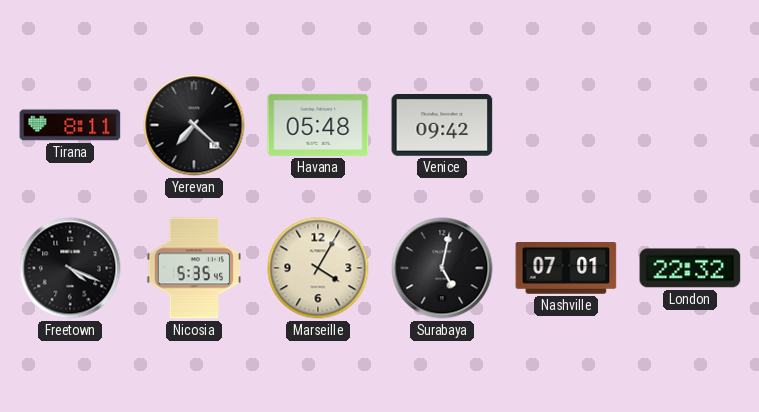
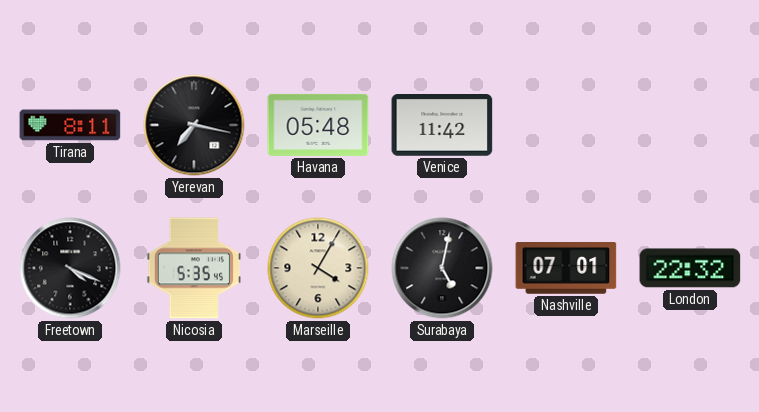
Yerevan: 7:22 -> 7:17
Venice: 09:42 -> 11:42
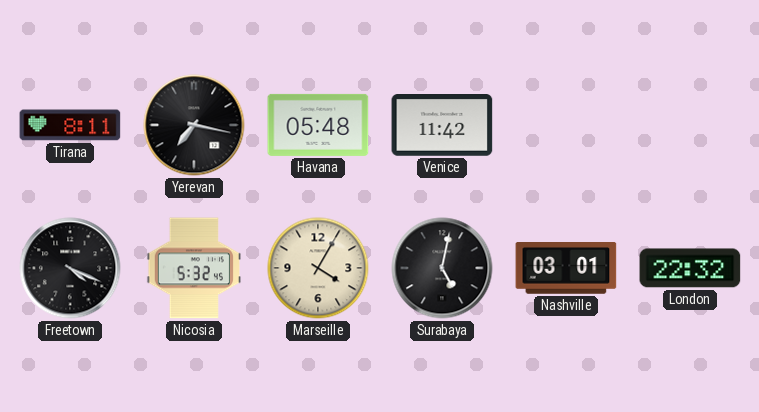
Nicosia: 5:35 -> 5:32
Nashville: 07:01 -> 03:01
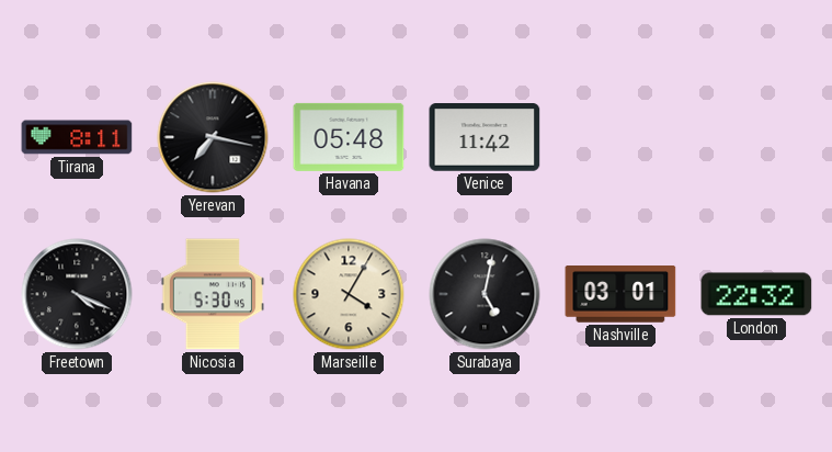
Nicosia: 5:32 -> 5:30
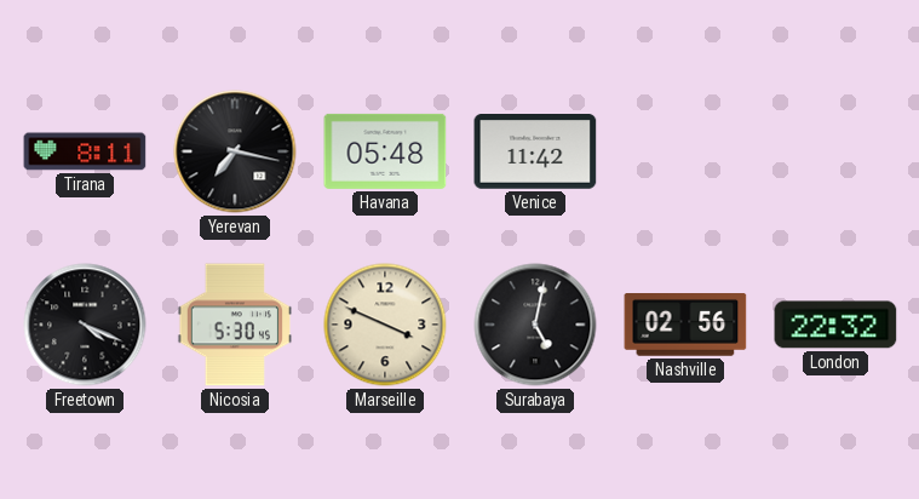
Marseille: 4:05 -> 3:49
Nashville: 03:01 -> 02:56
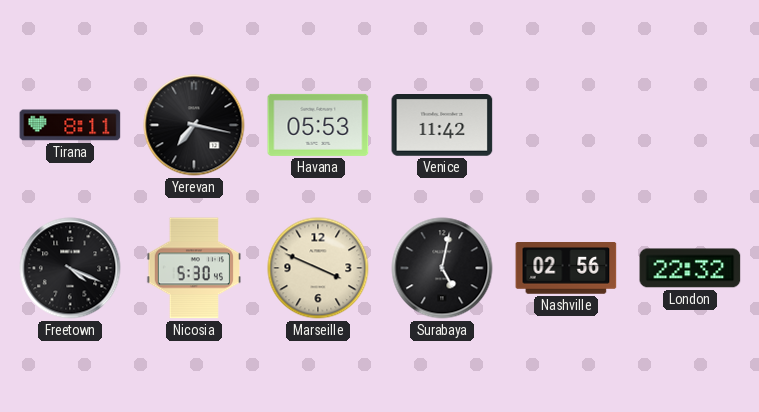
Havana: 05:48 -> 05:53
